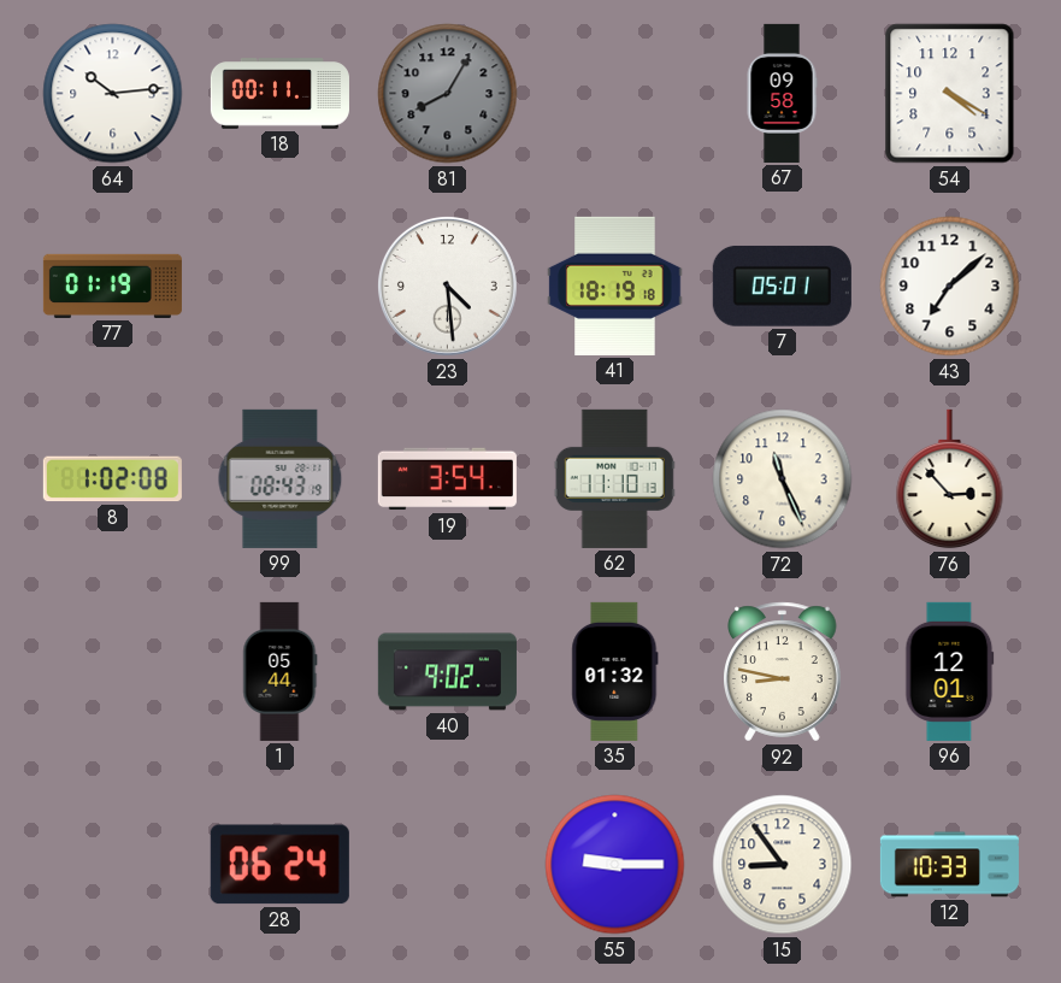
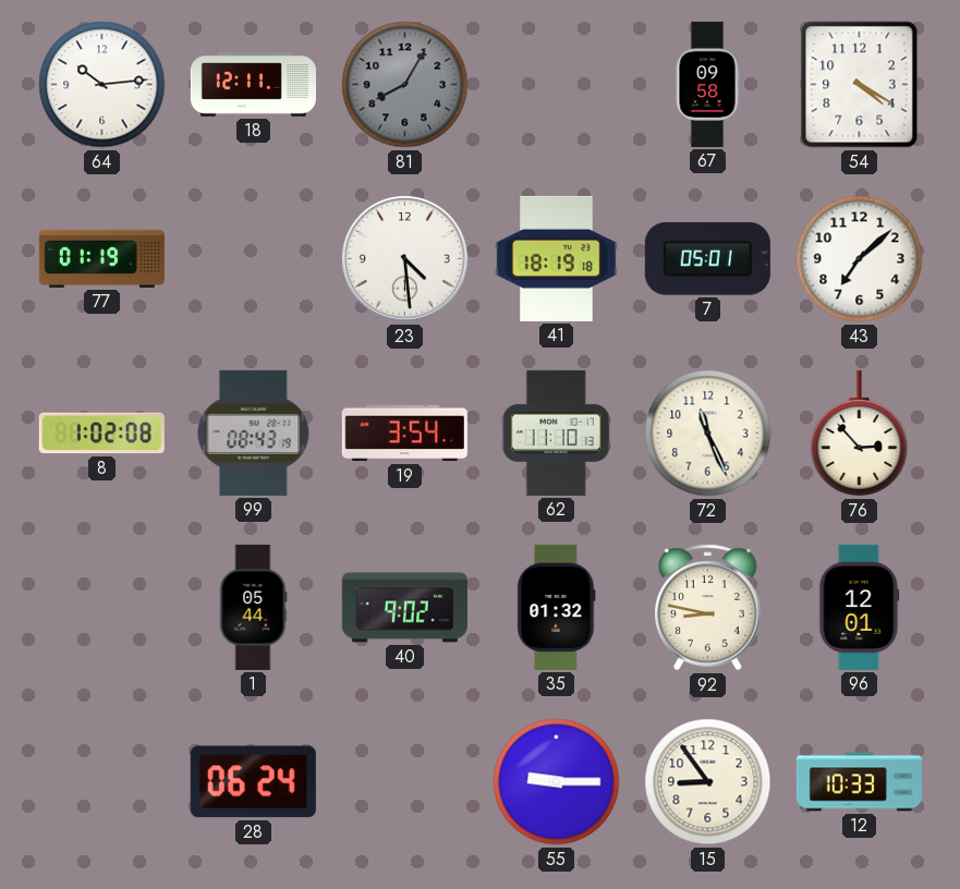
18: 00:11 -> 12:11
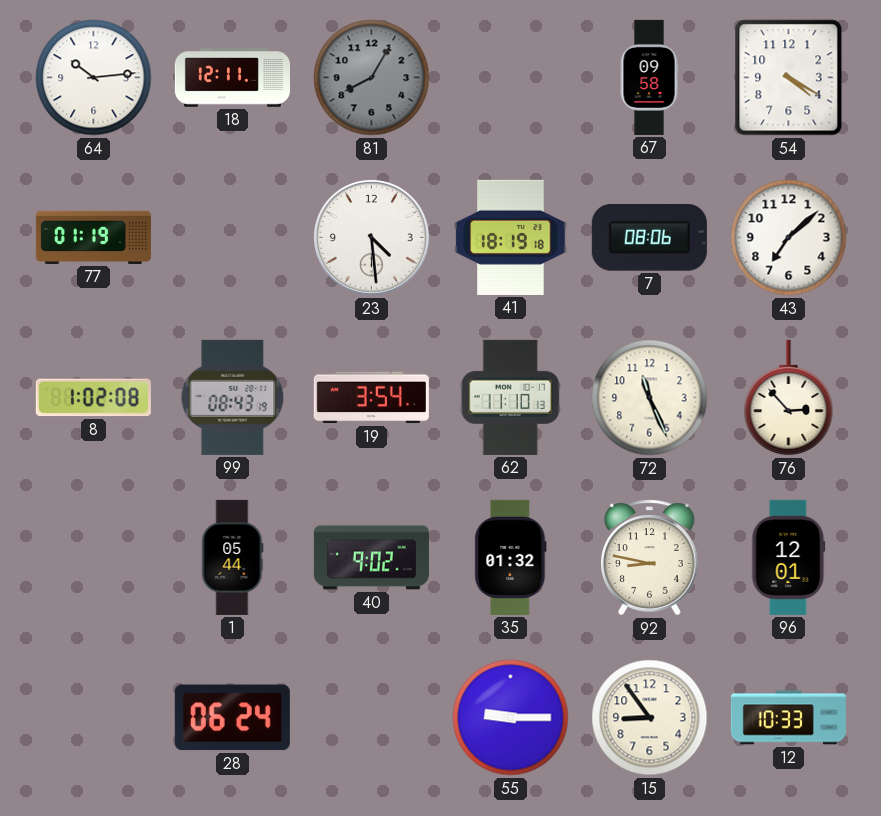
7: 05:01 -> 08:06
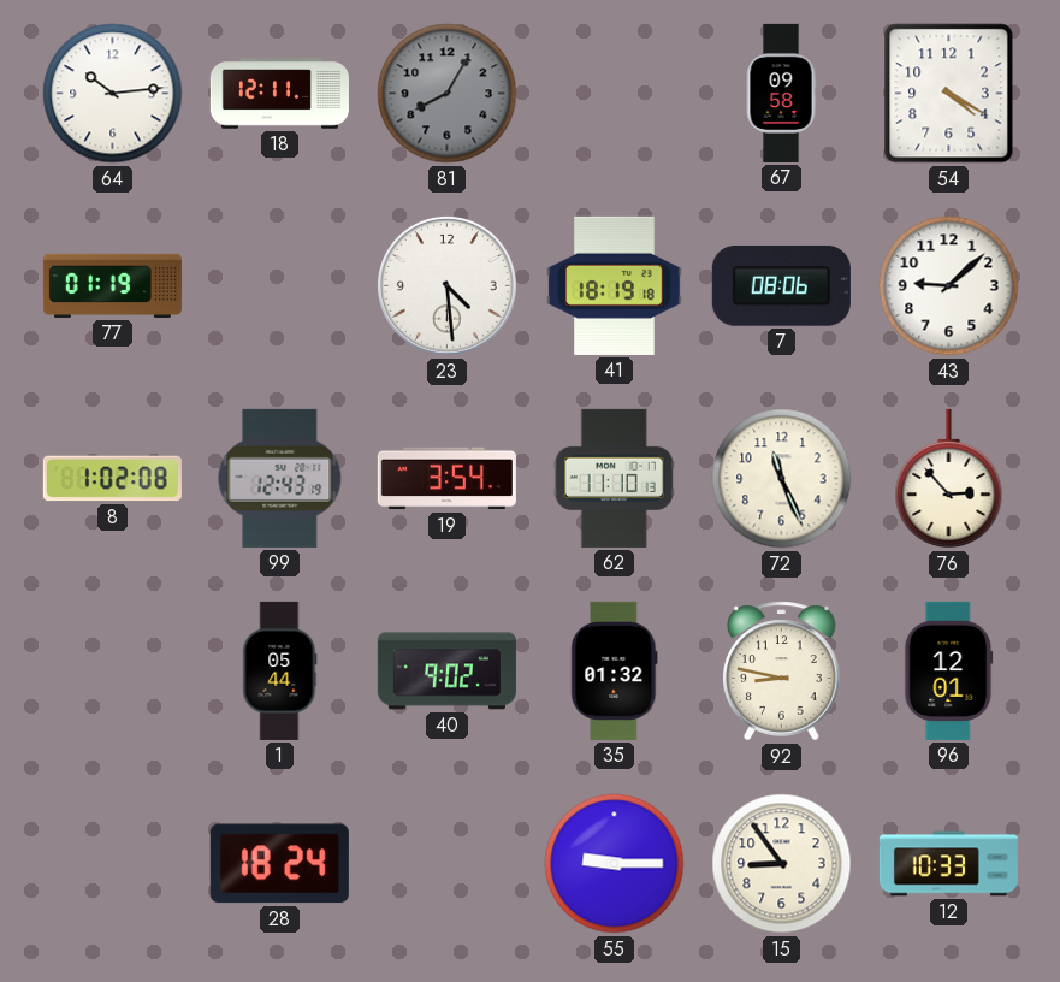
43: 7:08 -> 9:08
99: 08:43 -> 12:43
28: 06:24 -> 18:24
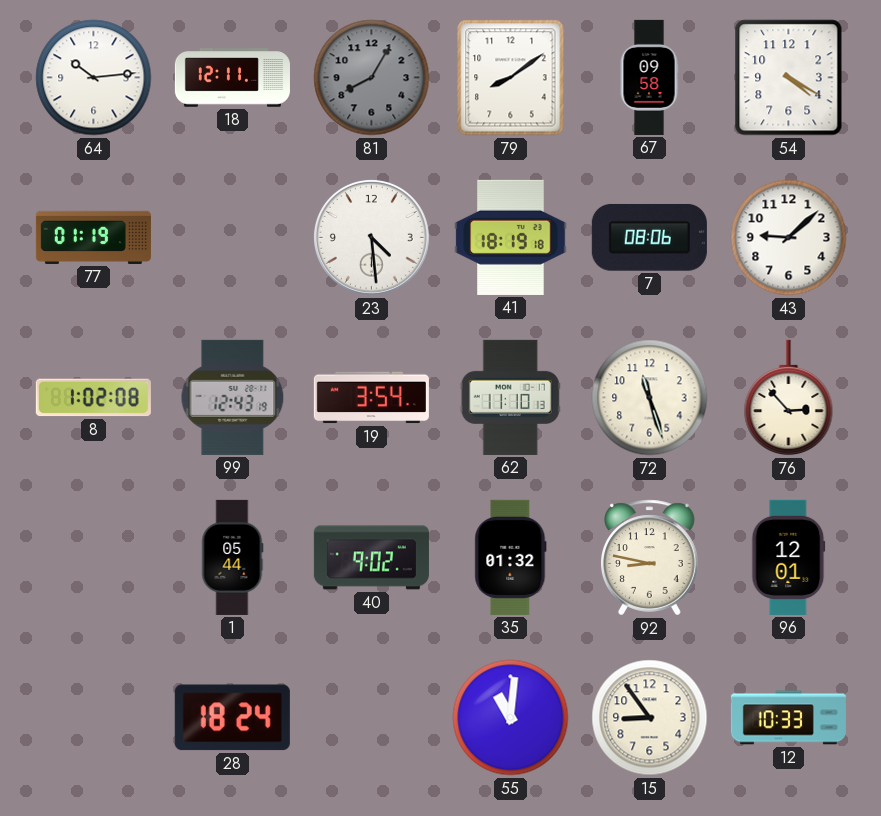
79: none -> 8:09
72: 11:26 -> 11:27
55: 9:15 -> 11:01
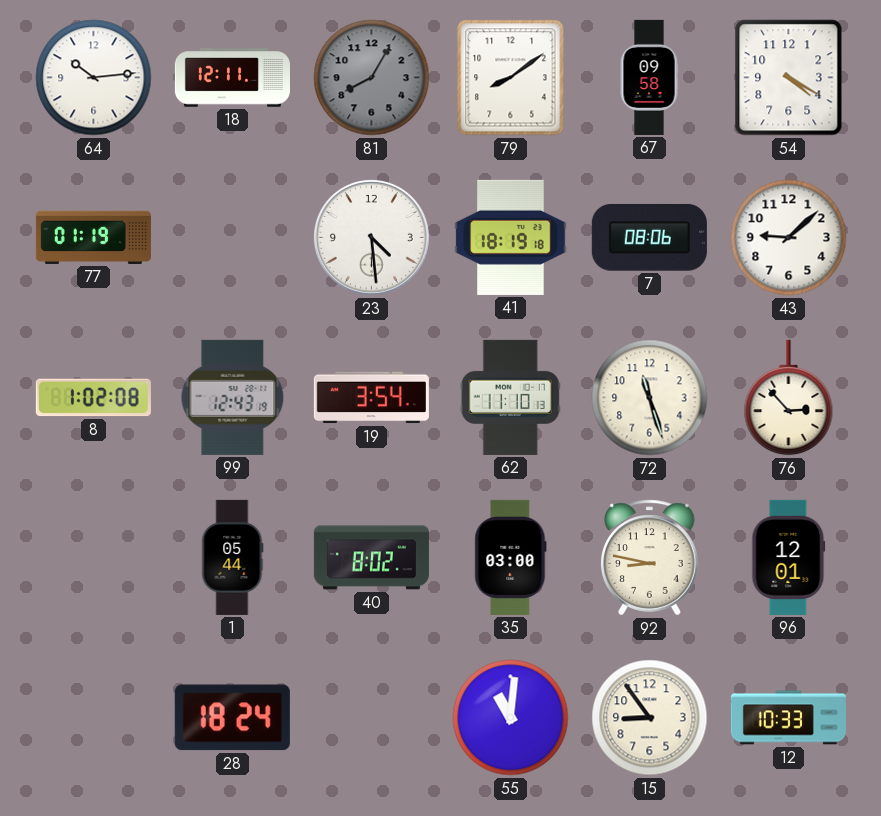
40: 9:02 -> 8:02
35: 01:32 -> 03:00
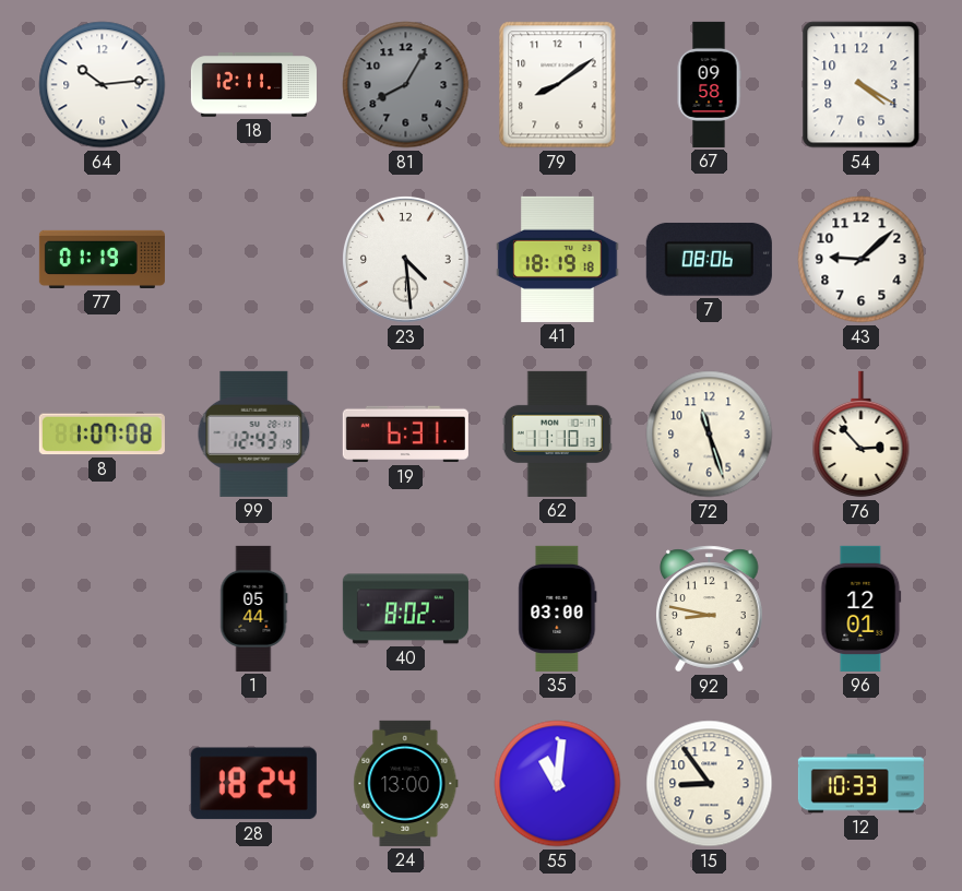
8: 1:02 -> 1:07
19: 3:54 -> 6:31
24: none -> 13:00
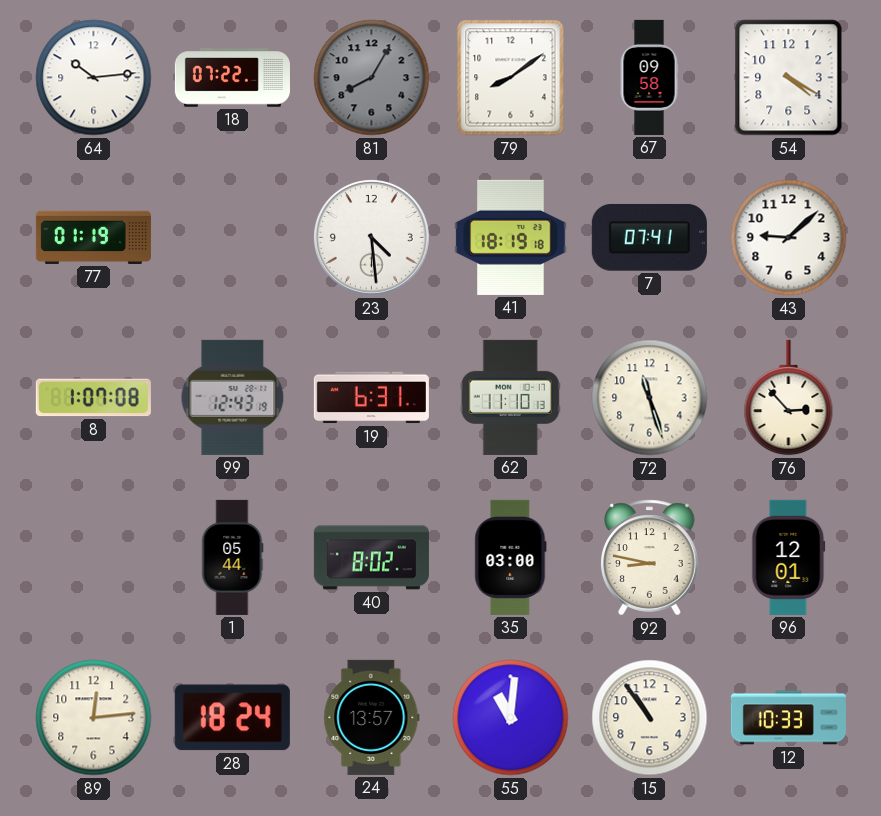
18: 12:11 -> 07:22
7: 08:06 -> 07:41
89: none -> 12:14
24: 13:00 -> 13:57
15: 8:54 -> 10:54
